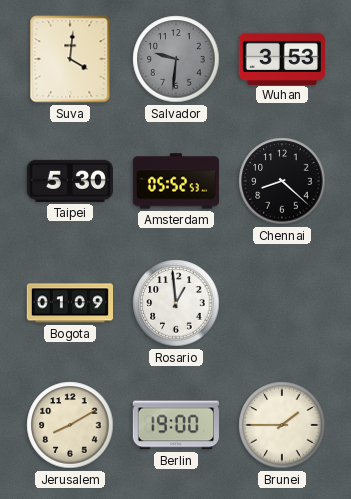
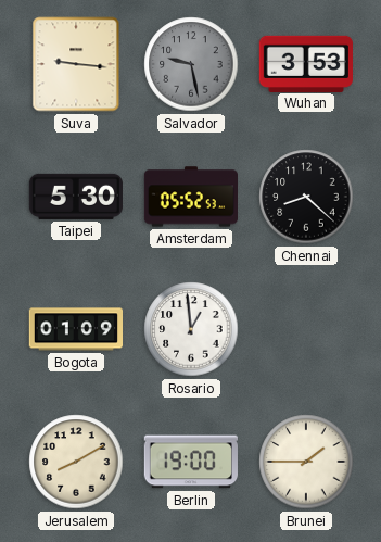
Suva: 4:01 -> 9:16
Salvador: 9:31 -> 9:28
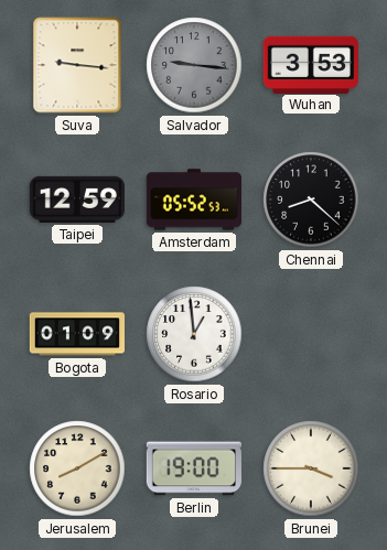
Salvador: 9:28 -> 9:16
Taipei: 5:30 -> 12:59
Brunei: 1:45 -> 3:45
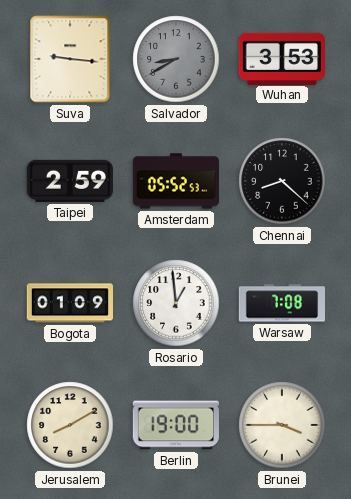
Salvador: 9:16 -> 8:40
Taipei: 12:59 -> 2:59
Warsaw: none -> 7:08
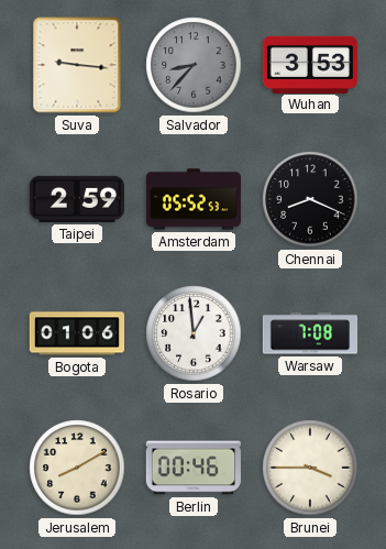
Salvador: 8:40 -> 8:37
Chennai: 8:22 -> 8:19
Bogota: 01:09 -> 01:06
Berlin: 19:00 -> 00:46
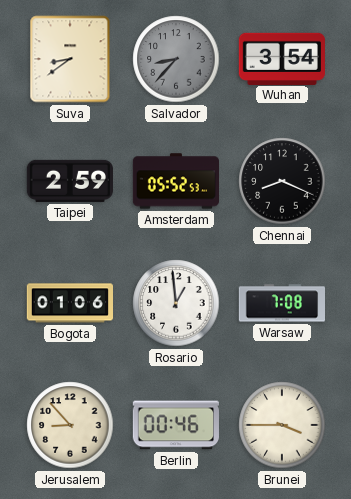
Suva: 9:16 -> 8:39
Wuhan: 3:53 -> 3:54
Jerusalem: 8:10 -> 8:53
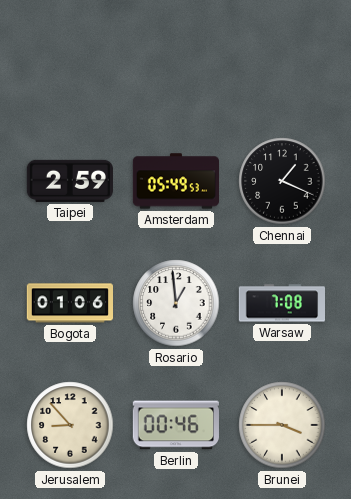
Suva: 8:39 -> none
Salvador: 8:37 -> none
Wuhan: 3:54 -> none
Amsterdam: 05:52 -> 05:49
Chennai: 8:19 -> 1:19
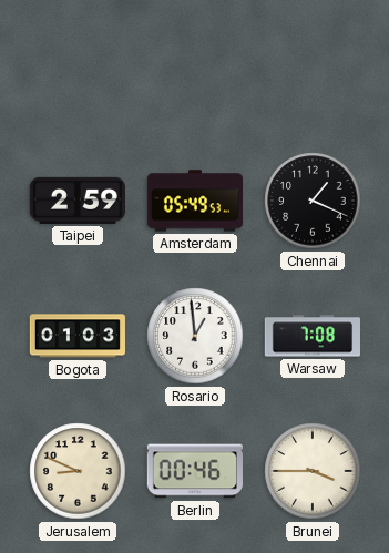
Bogota: 01:06 -> 01:03
Jerusalem: 8:53 -> 8:49
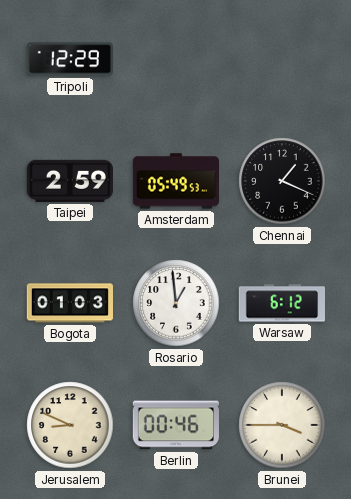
Tripoli: none -> 12:29
Warsaw: 7:08 -> 6:12
